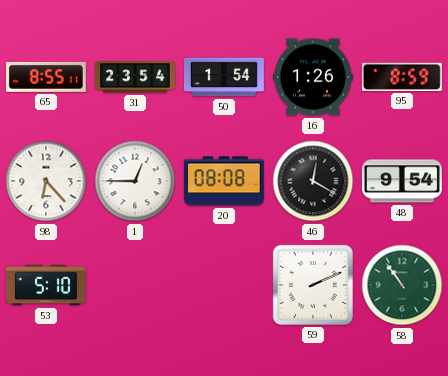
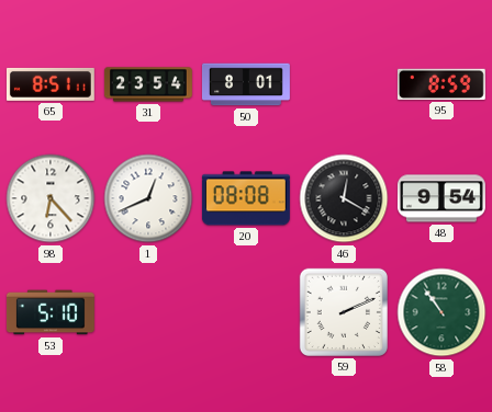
65: 8:55 -> 8:51
50: 1:54 -> 8:01
16: 1:26 -> none
1: 12:45 -> 12:41
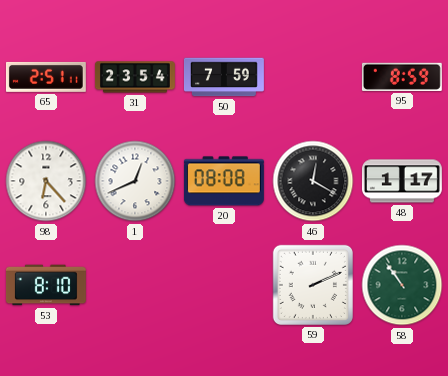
65: 8:51 -> 2:51
50: 8:01 -> 7:59
48: 9:54 -> 1:17
53: 5:10 -> 8:10
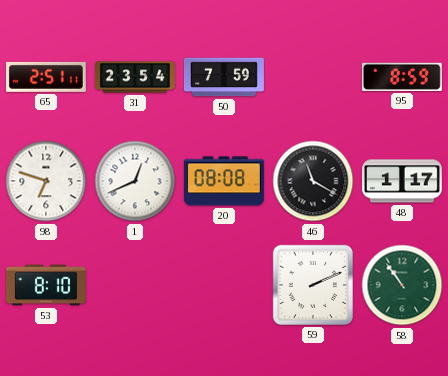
98: 6:23 -> 6:48
46: 12:20 -> 11:20
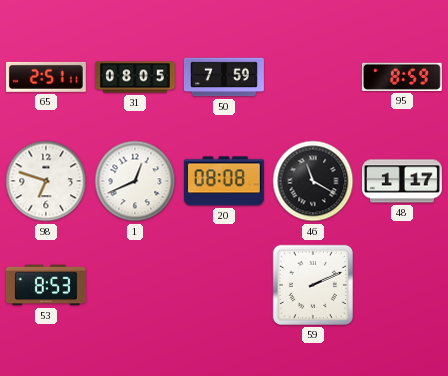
31: 23:54 -> 08:05
53: 8:10 -> 8:53
58: 10:54 -> none
